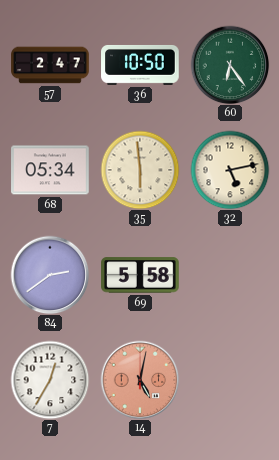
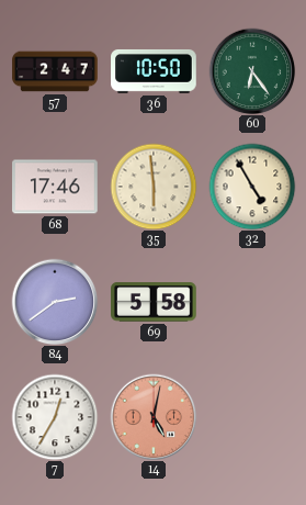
68: 05:34 -> 17:46
32: 5:13 -> 4:55
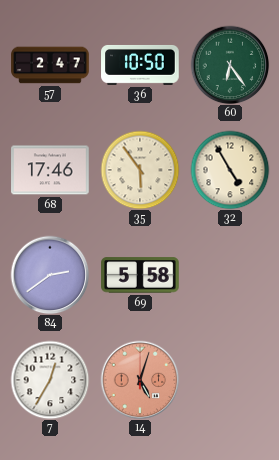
35: 5:59 -> 5:54
14: 5:02 -> 5:03
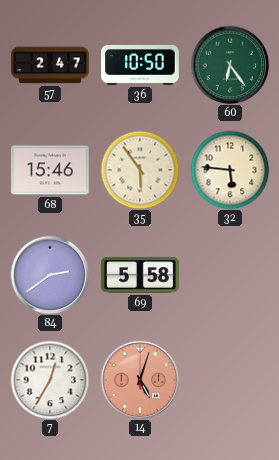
68: 17:46 -> 15:46
32: 4:55 -> 5:46
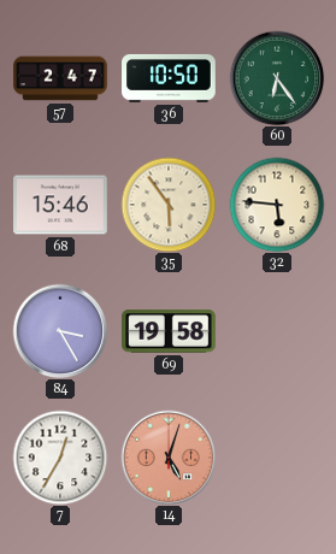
84: 2:39 -> 3:25
69: 5:58 -> 19:58
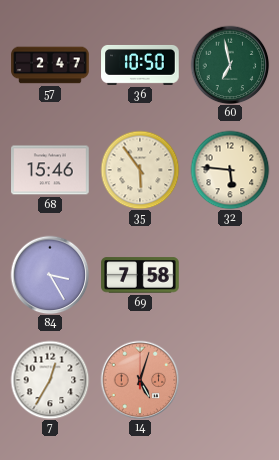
60: 6:24 -> 6:58
69: 19:58 -> 7:58
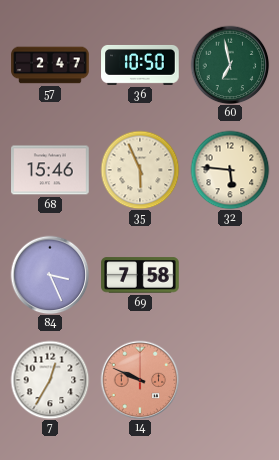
35: 5:54 -> 5:56
84: 3:25 -> 3:26
14: 5:03 -> 9:49
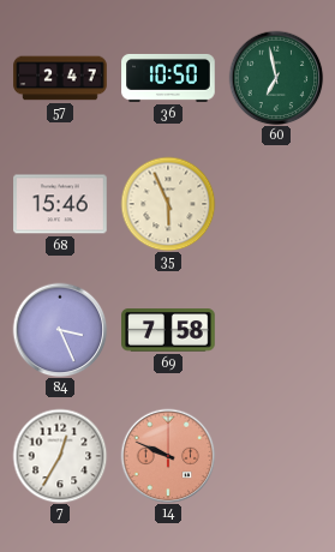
32: 5:46 -> none
